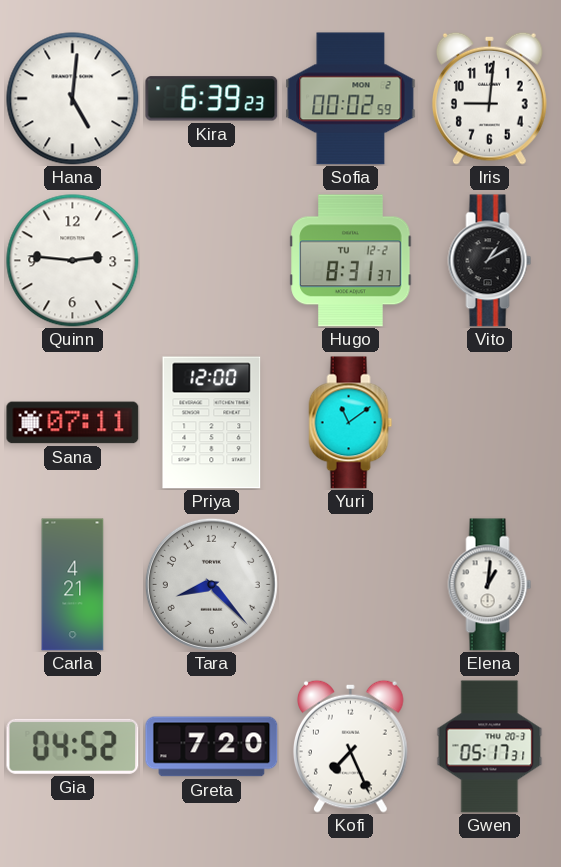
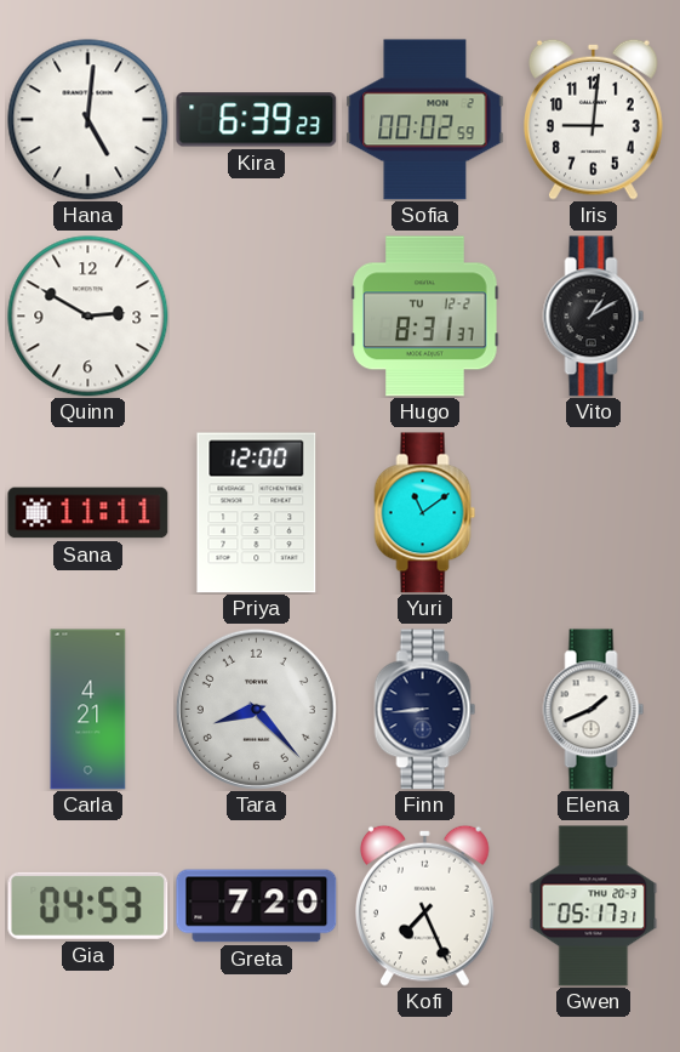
Quinn: 2:46 -> 2:50
Sana: 07:11 -> 11:11
Finn: none -> 8:44
Elena: 1:01 -> 1:41
Gia: 04:52 -> 04:53
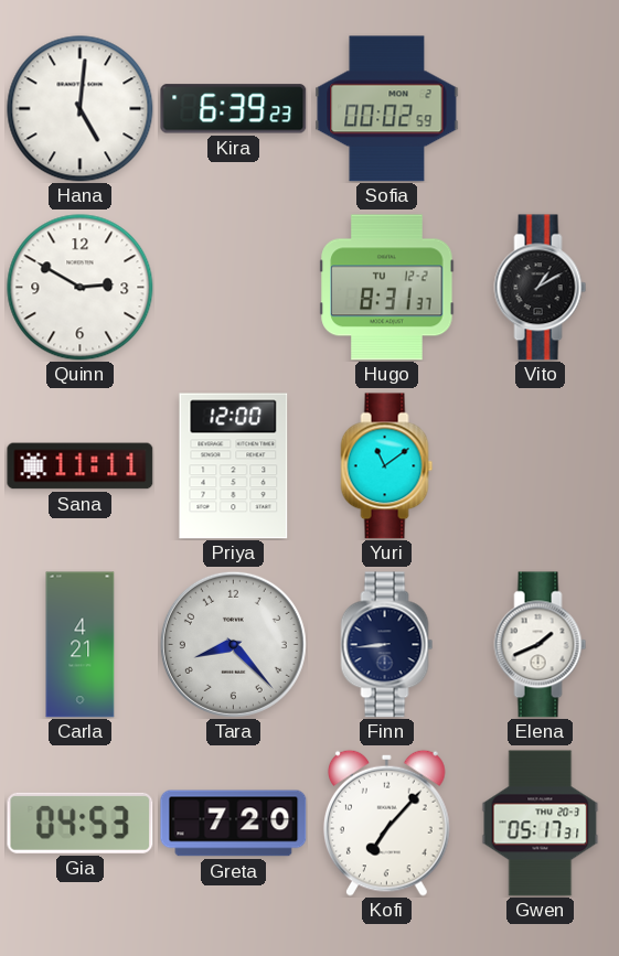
Iris: 9:01 -> none
Kofi: 7:26 -> 7:07
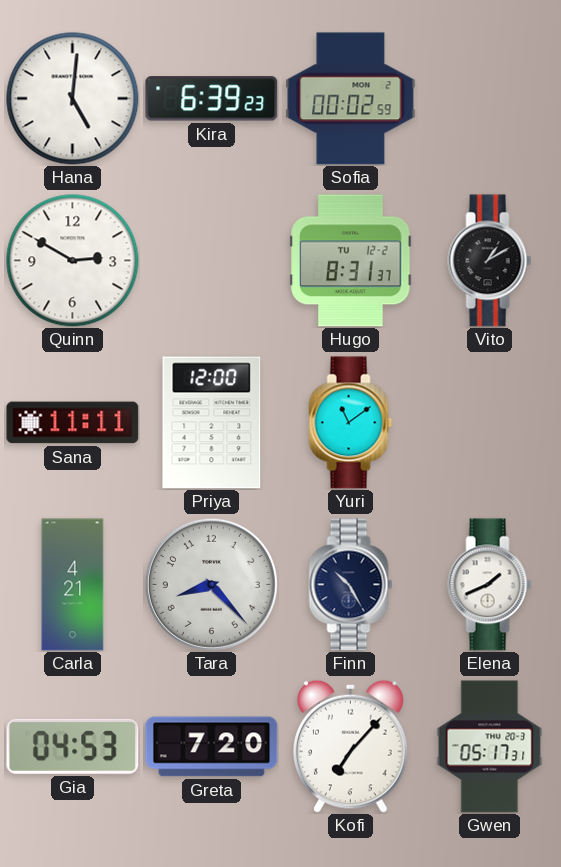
Finn: 8:44 -> 10:25
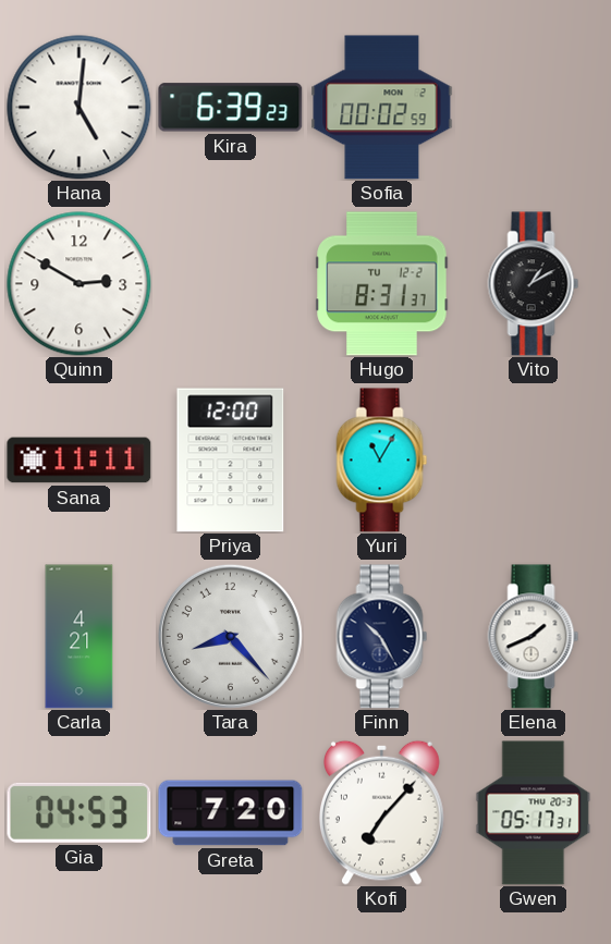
Yuri: 11:09 -> 11:05
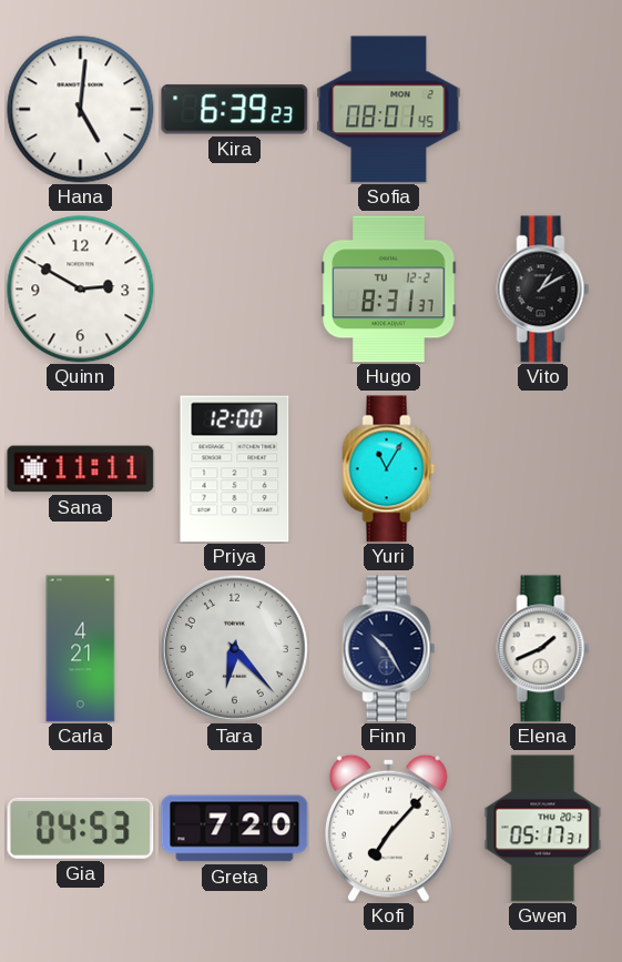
Sofia: 00:02 -> 08:01
Tara: 8:23 -> 6:23
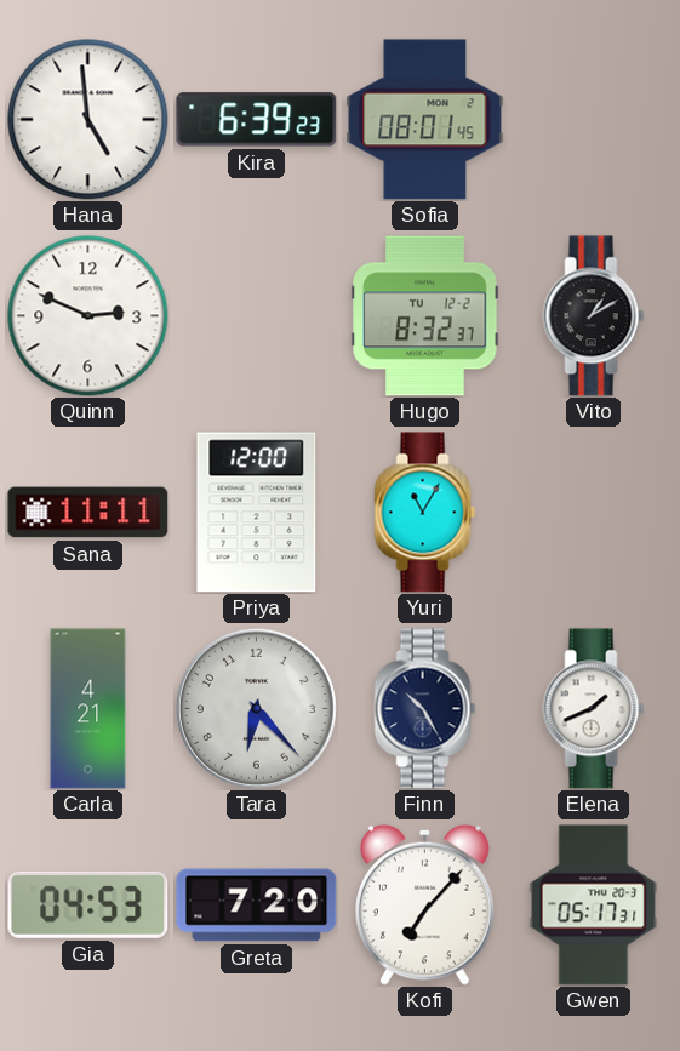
Hana: 5:01 -> 4:59
Quinn: 2:50 -> 2:49
Hugo: 8:31 -> 8:32
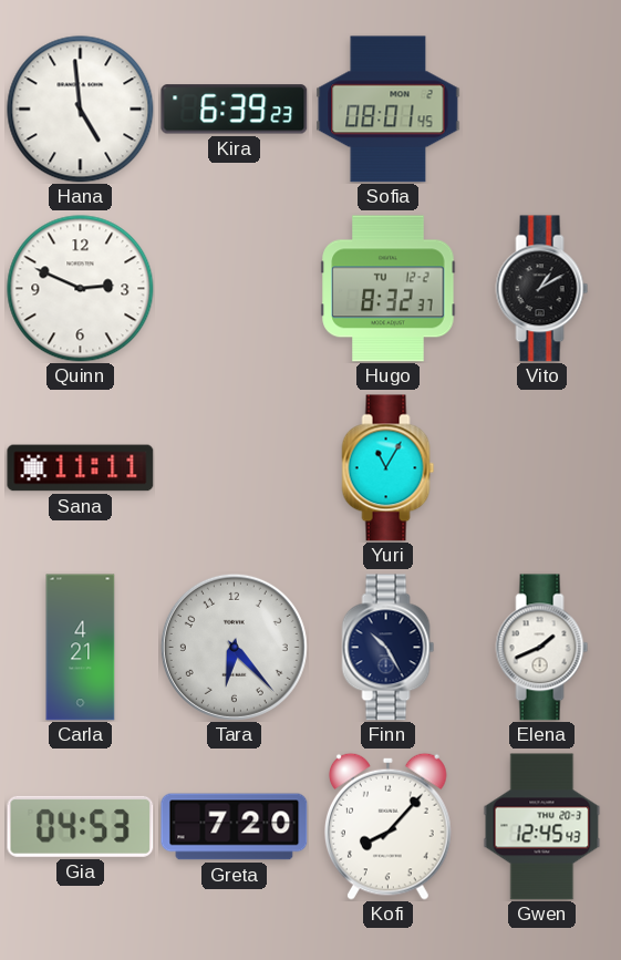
Priya: 12:00 -> none
Kofi: 7:07 -> 8:07
Gwen: 05:17 -> 12:45
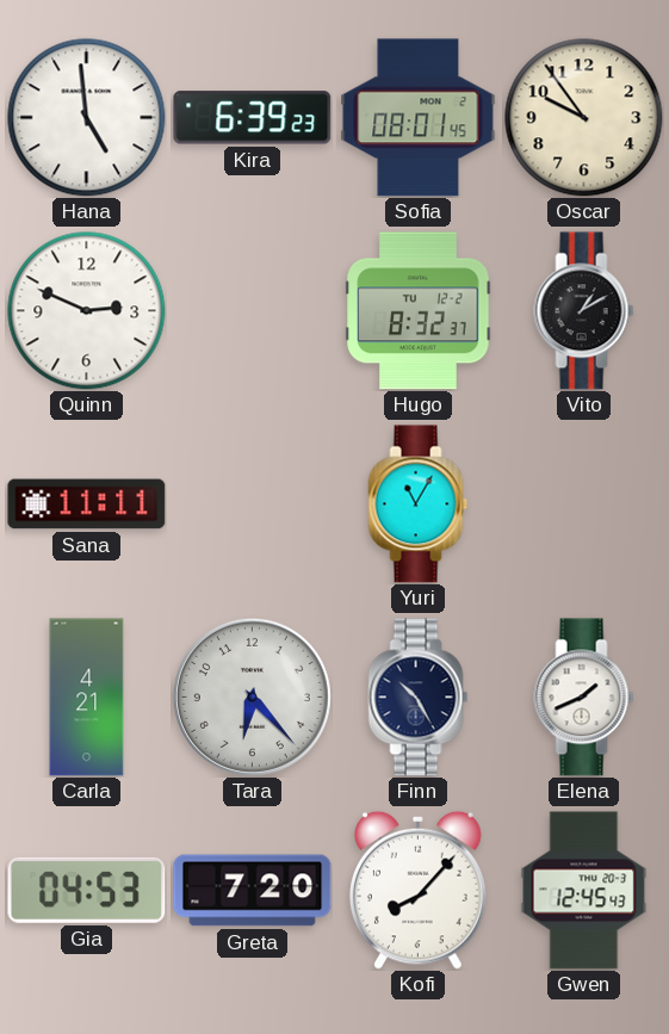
Oscar: none -> 9:54
